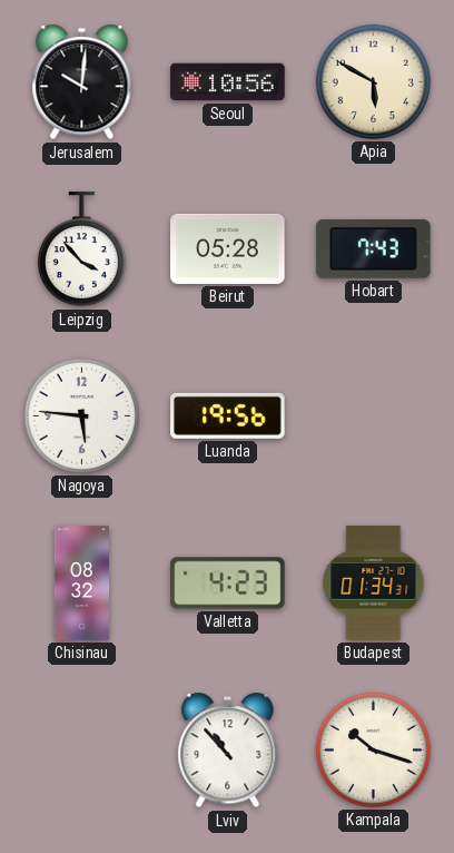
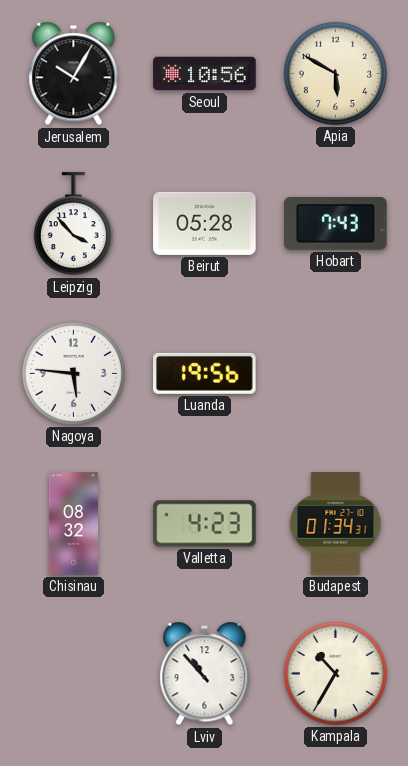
Jerusalem: 10:01 -> 10:05
Kampala: 10:18 -> 10:35
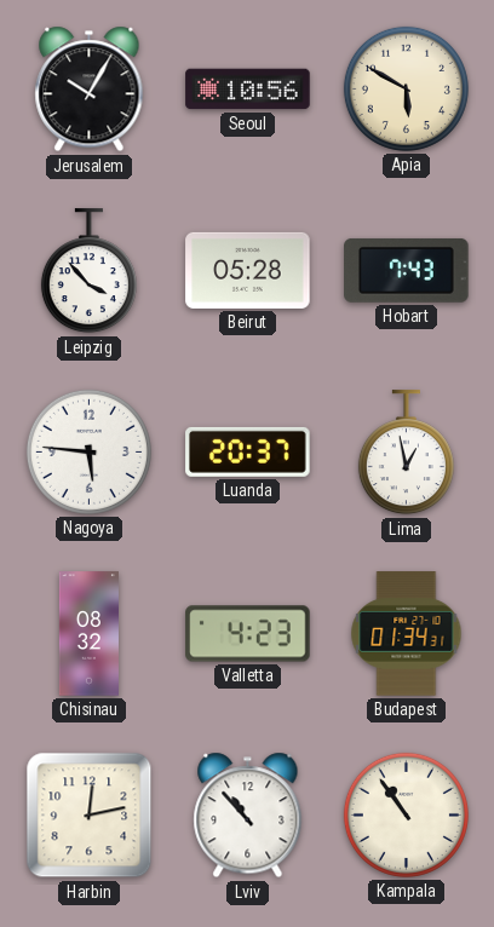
Luanda: 19:56 -> 20:37
Lima: none -> 12:58
Harbin: none -> 12:13
Kampala: 10:35 -> 10:54
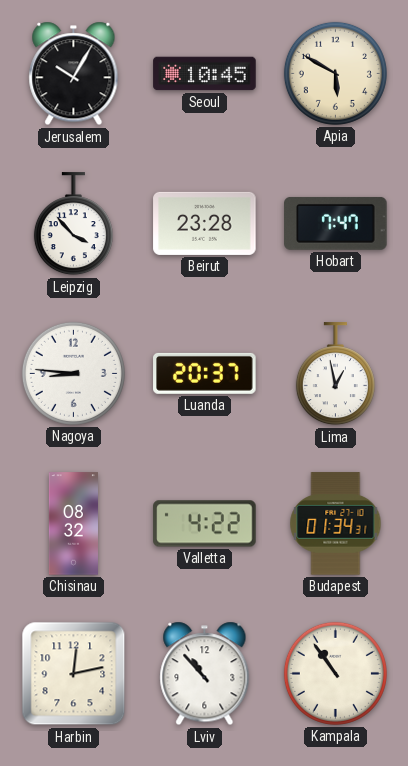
Seoul: 10:56 -> 10:45
Beirut: 05:28 -> 23:28
Hobart: 7:43 -> 7:47
Nagoya: 5:46 -> 8:46
Valletta: 4:23 -> 4:22
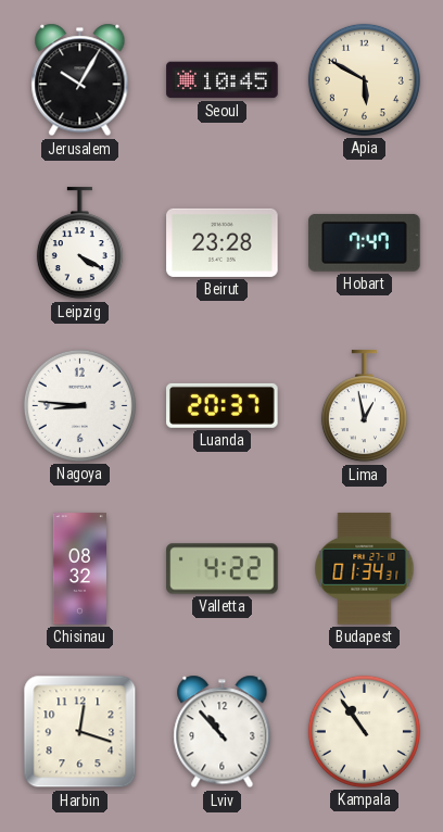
Leipzig: 3:53 -> 4:20
Harbin: 12:13 -> 12:18
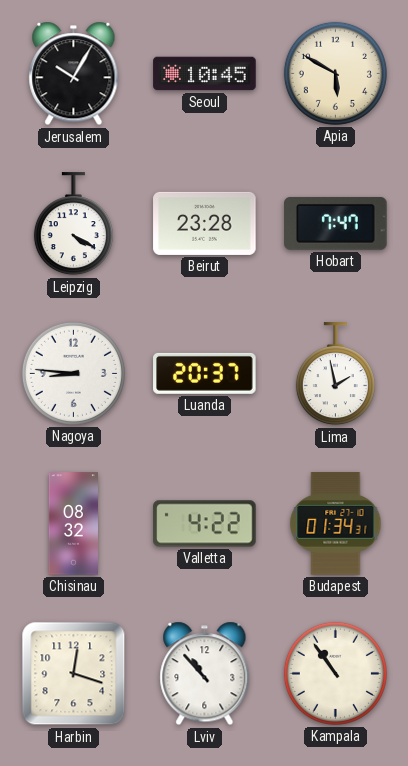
Lima: 12:58 -> 1:58
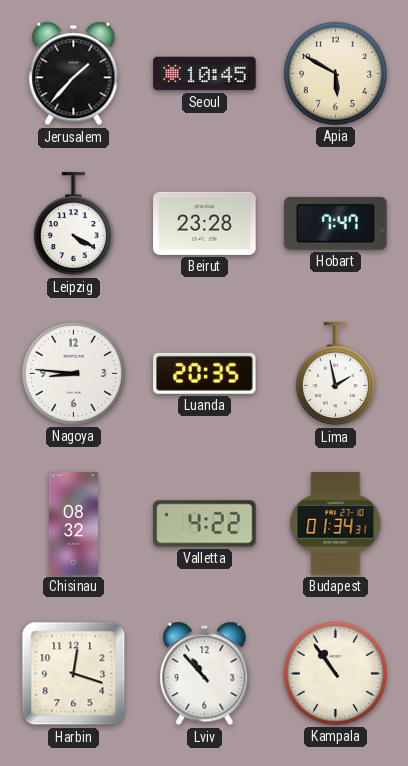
Jerusalem: 10:05 -> 1:37
Luanda: 20:37 -> 20:35
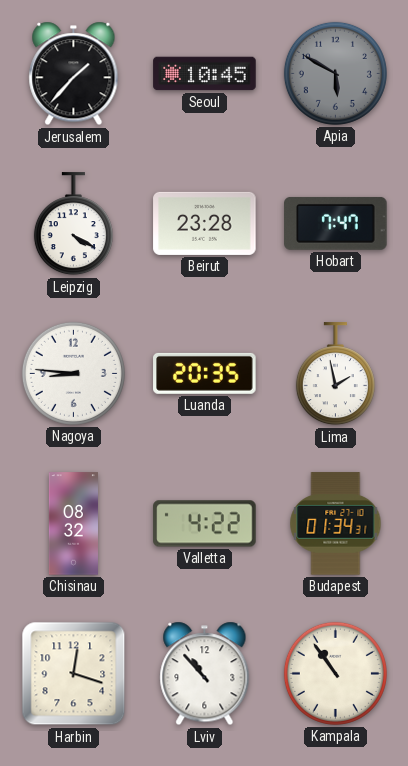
Apia dial: cream -> grey
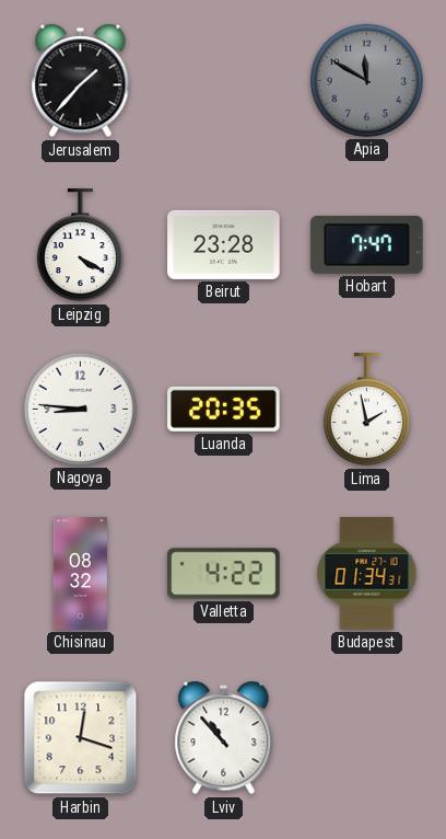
Seoul: 10:45 -> none
Apia: 5:50 -> 11:50
Kampala: 10:54 -> none
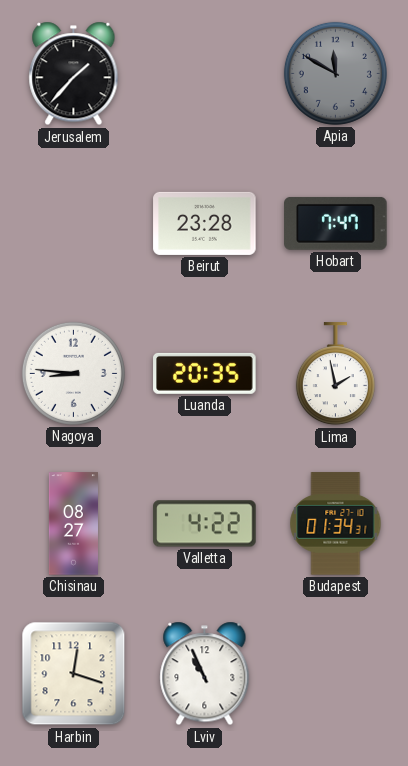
Leipzig: 4:20 -> none
Chisinau: 08:32 -> 08:27
Lviv: 10:53 -> 10:56
